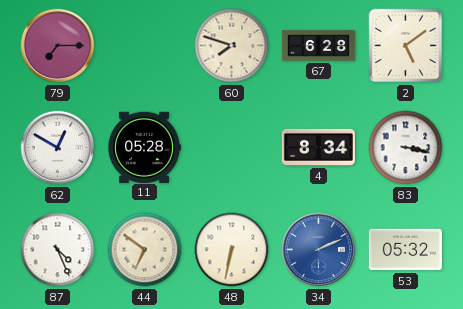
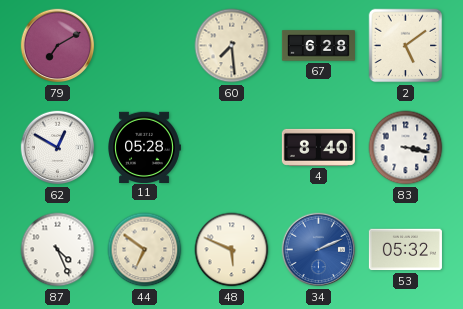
79: 7:15 -> 7:10
60: 7:48 -> 7:29
4: 8:34 -> 8:40
48: 6:32 -> 5:49
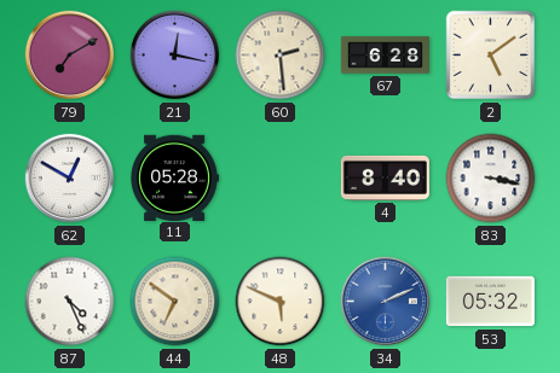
21: none -> 12:17
60: 7:29 -> 2:29
